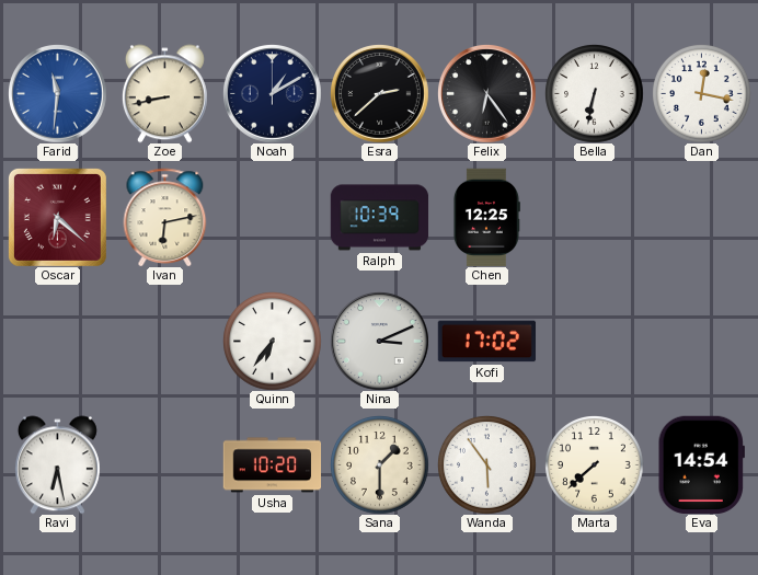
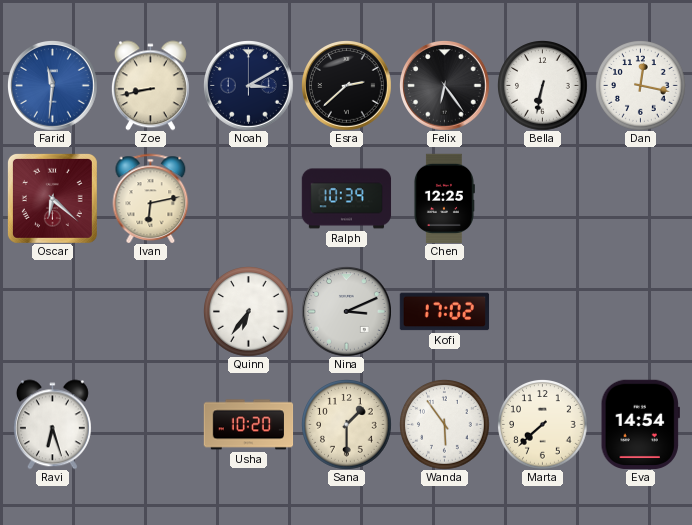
Noah: 1:10 -> 3:10
Ravi: 6:28 -> 6:27
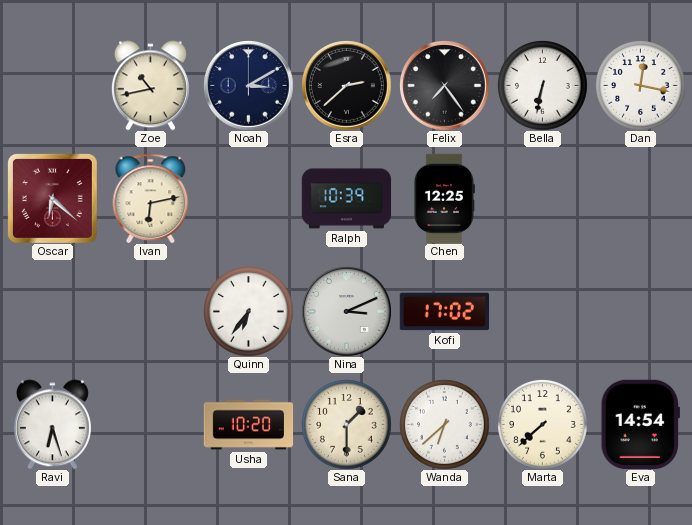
Farid: 11:31 -> none
Zoe: 8:43 -> 10:43
Felix: 6:24 -> 7:24
Wanda: 5:54 -> 6:38
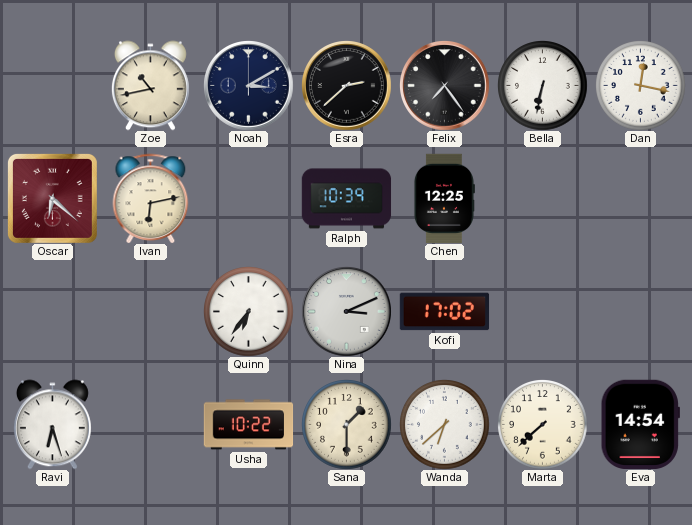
Usha: 10:20 -> 10:22
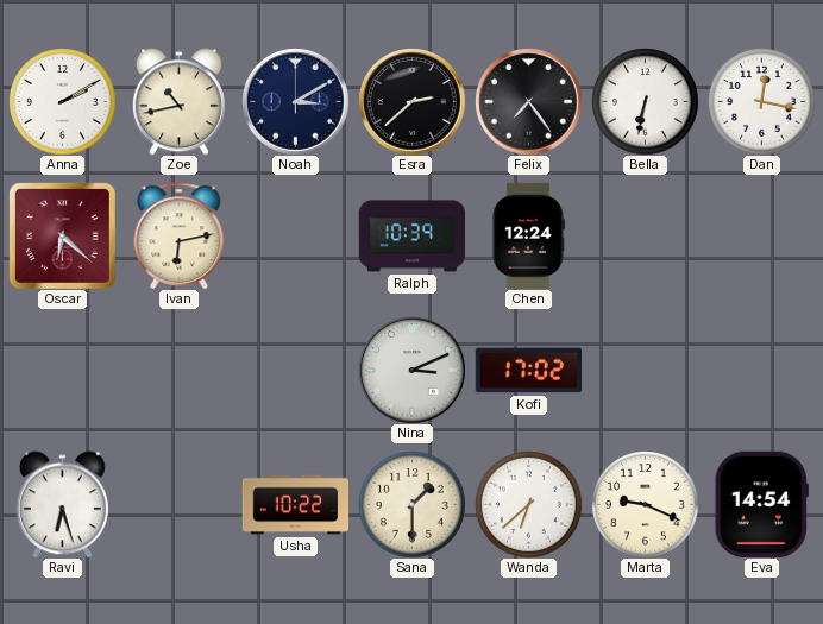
Anna: none -> 2:10
Chen: 12:25 -> 12:24
Quinn: 6:36 -> none
Marta: 7:38 -> 9:19
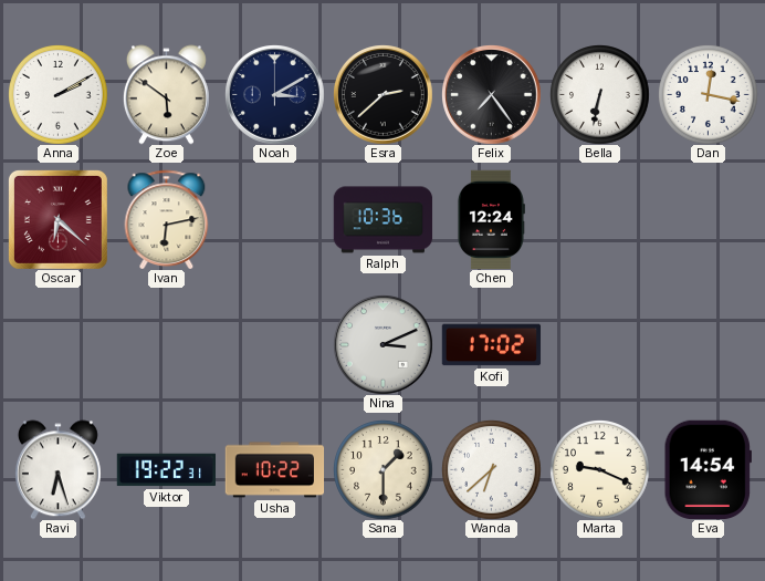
Zoe: 10:43 -> 5:51
Ralph: 10:39 -> 10:36
Viktor: none -> 19:22
